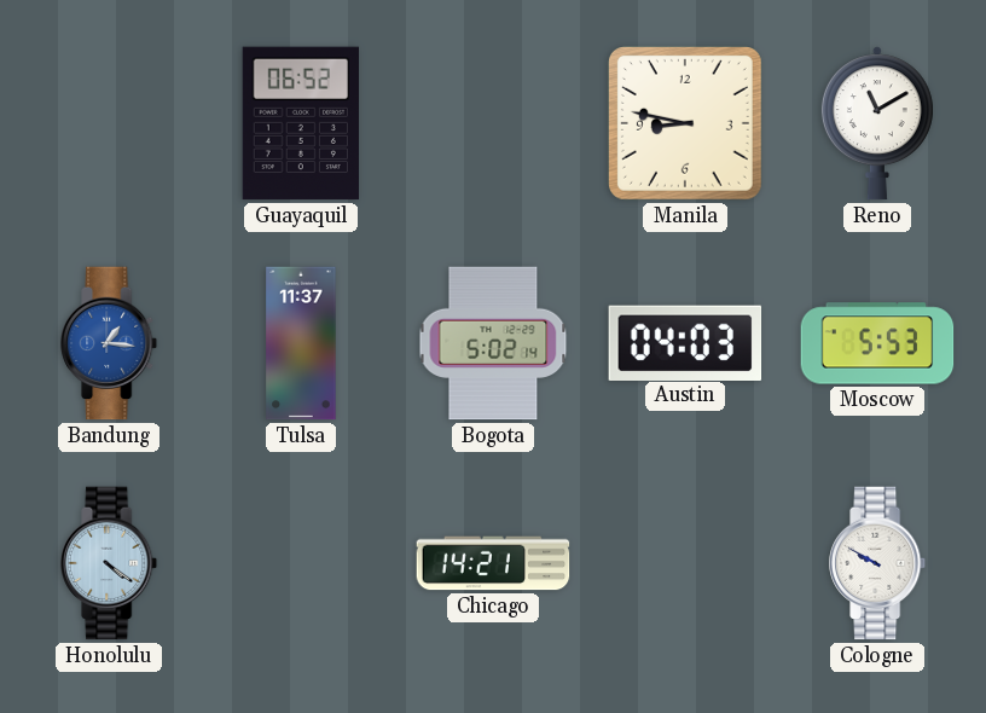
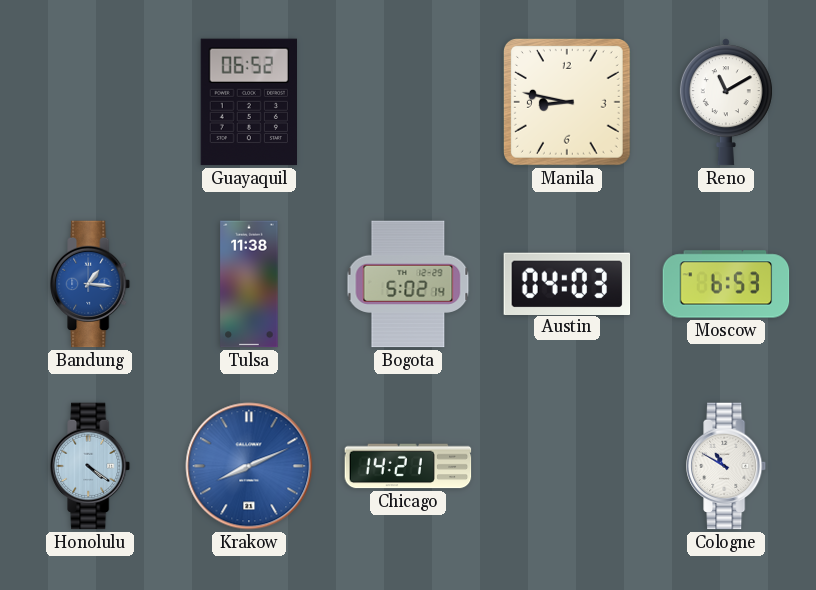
Tulsa: 11:37 -> 11:38
Moscow: 5:53 -> 6:53
Krakow: none -> 8:11
Cologne: 9:50 -> 10:50
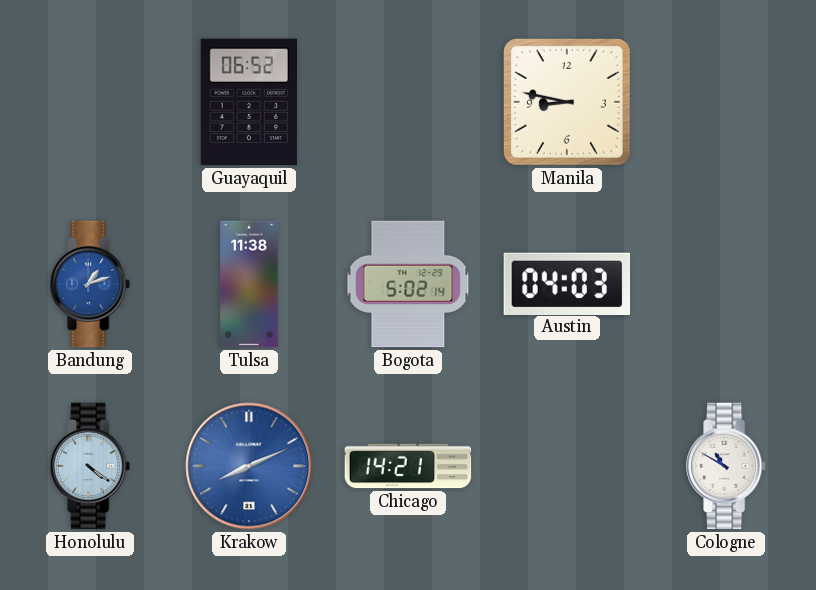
Reno: 11:10 -> none
Bandung: 1:16 -> 1:12
Moscow: 6:53 -> none
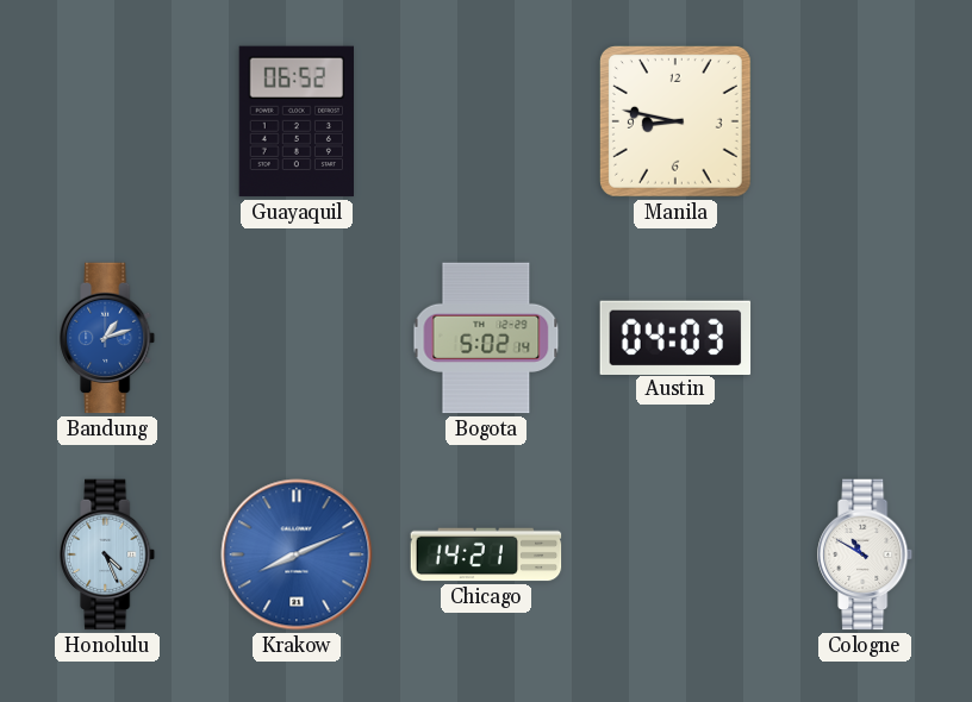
Tulsa: 11:38 -> none
Honolulu: 4:21 -> 4:26
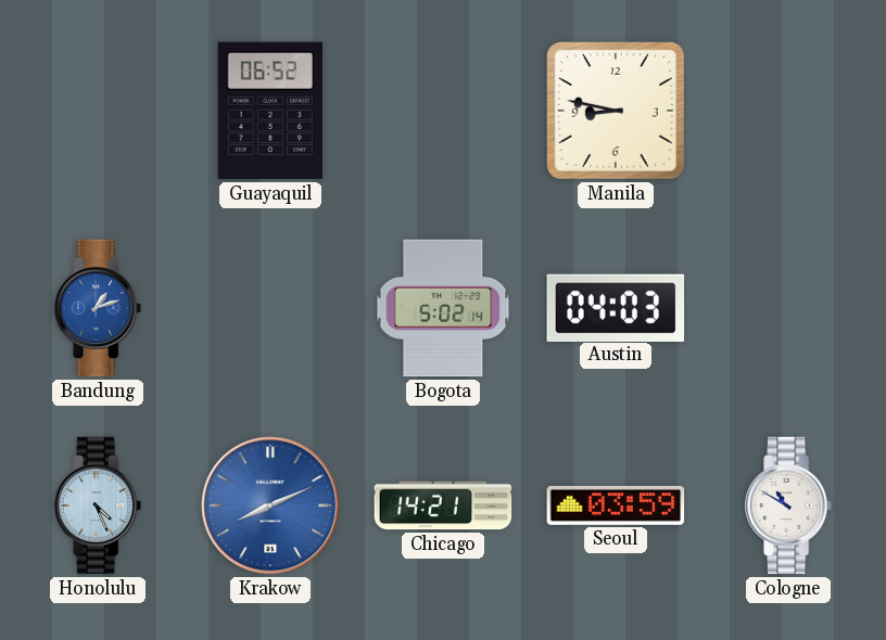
Seoul: none -> 03:59
